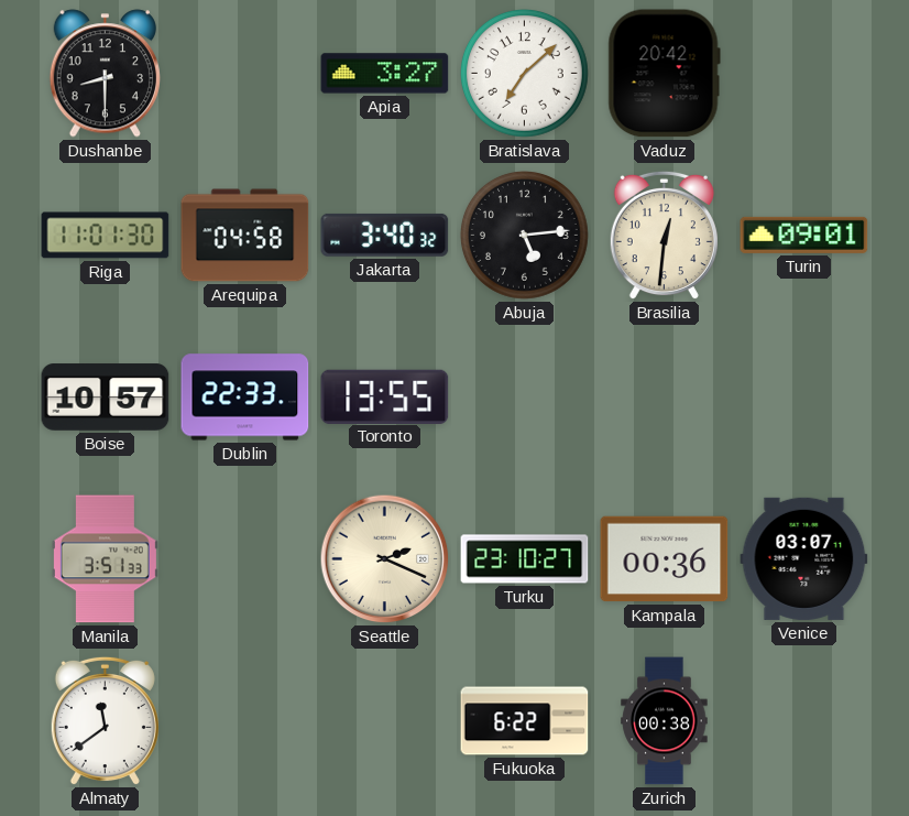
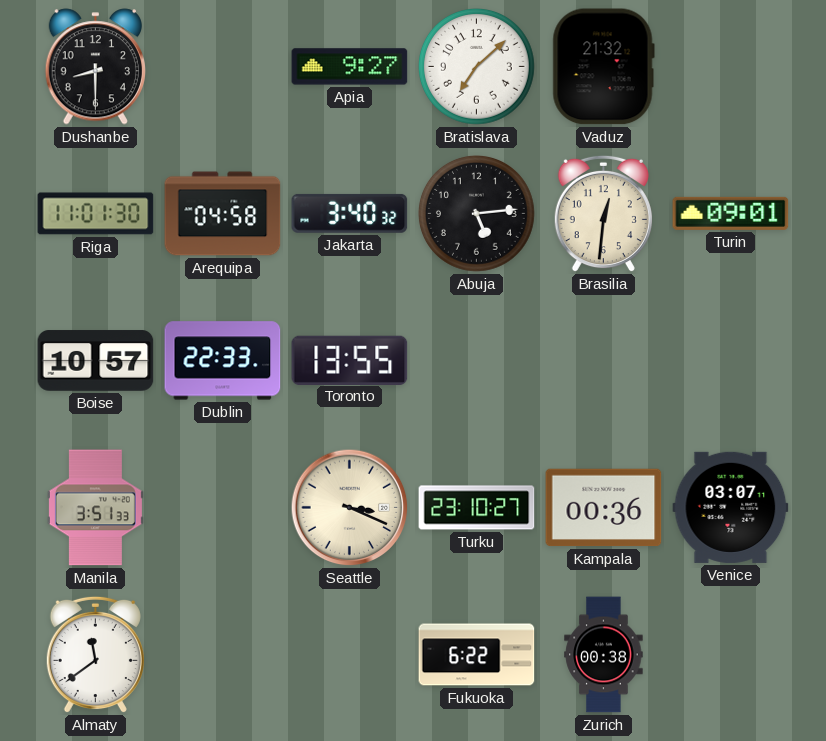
Apia: 3:27 -> 9:27
Vaduz: 20:42 -> 21:32
Seattle: 2:19 -> 3:19
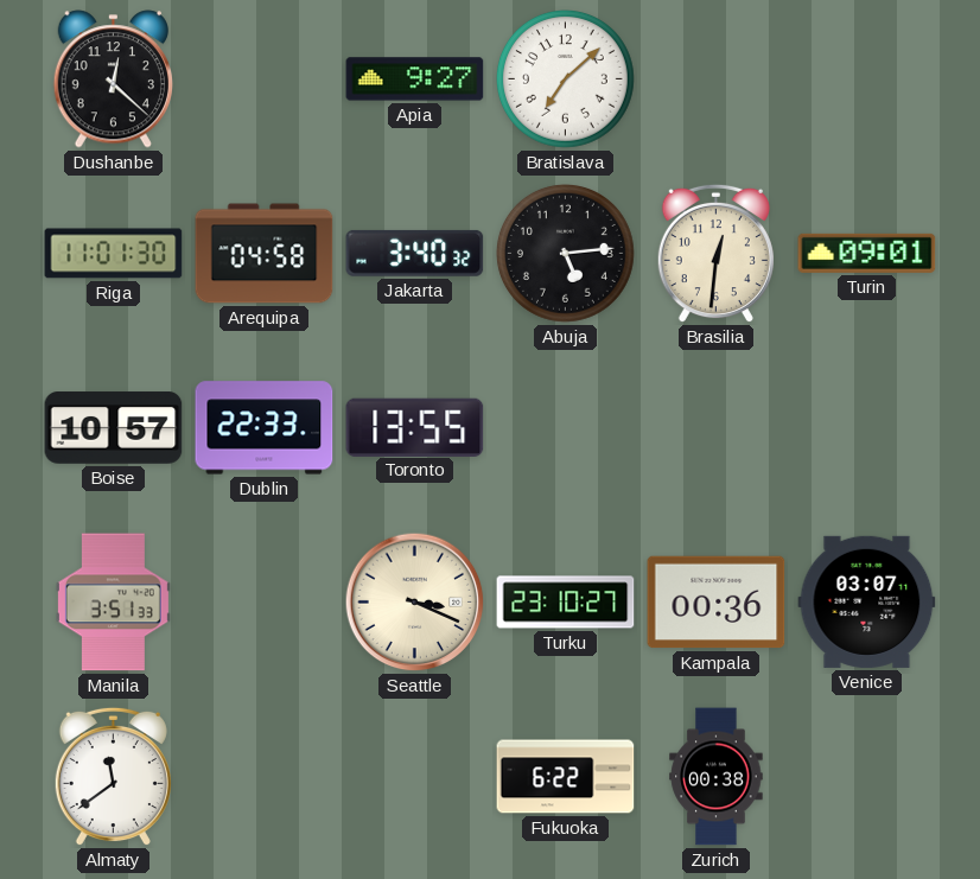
Dushanbe: 8:30 -> 12:22
Vaduz: 21:32 -> none
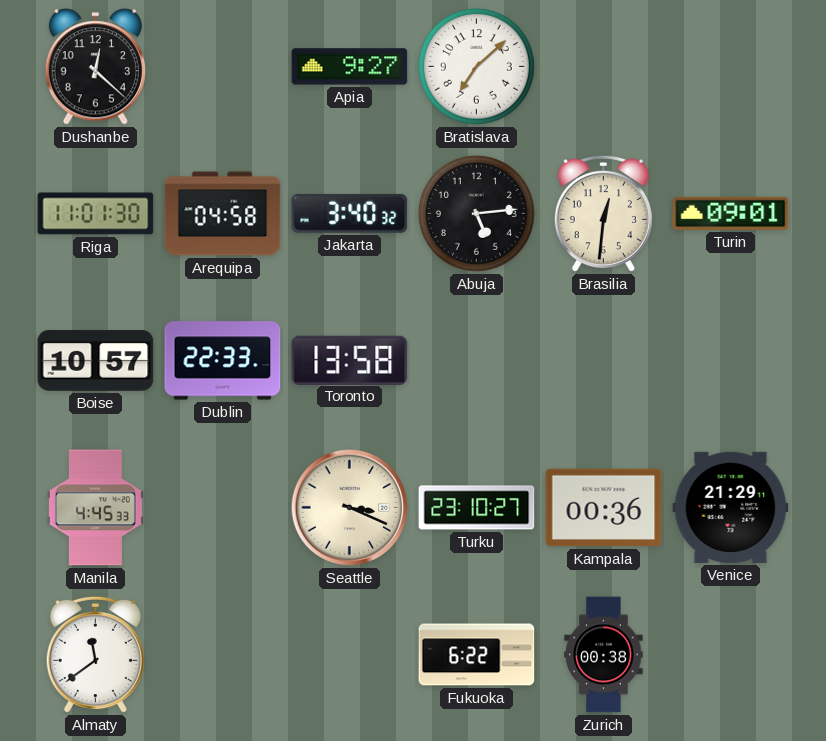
Toronto: 13:55 -> 13:58
Manila: 3:51 -> 4:45
Venice: 03:07 -> 21:29
